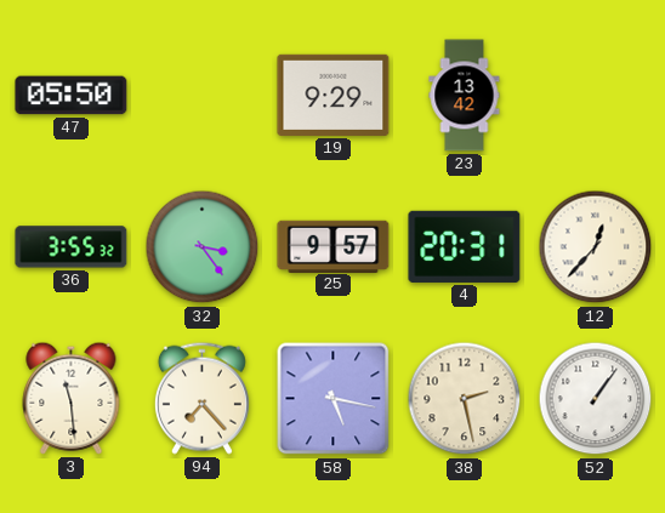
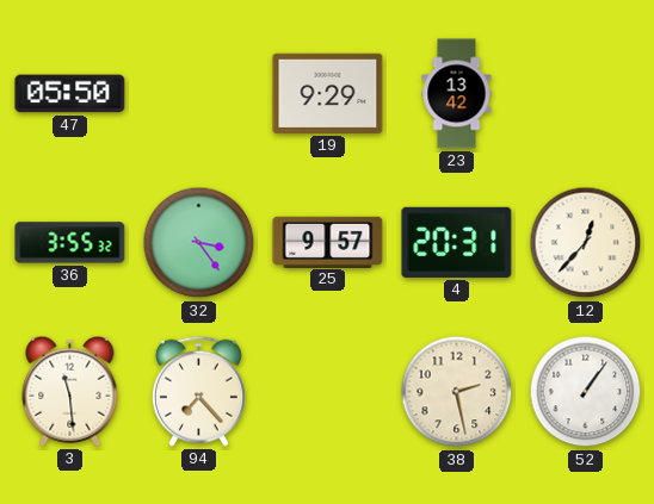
58: 5:17 -> none
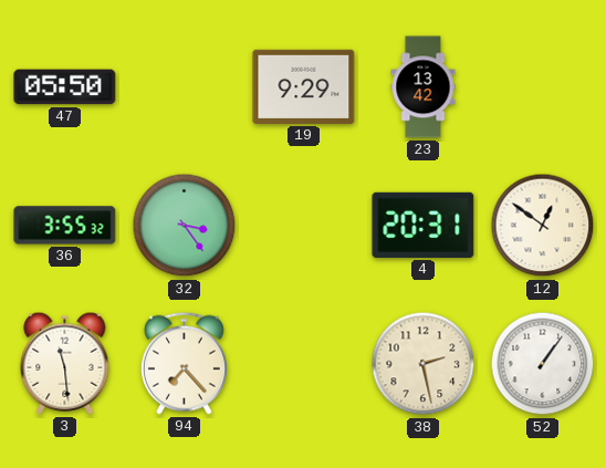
25: 9:57 -> none
12: 12:37 -> 12:51
